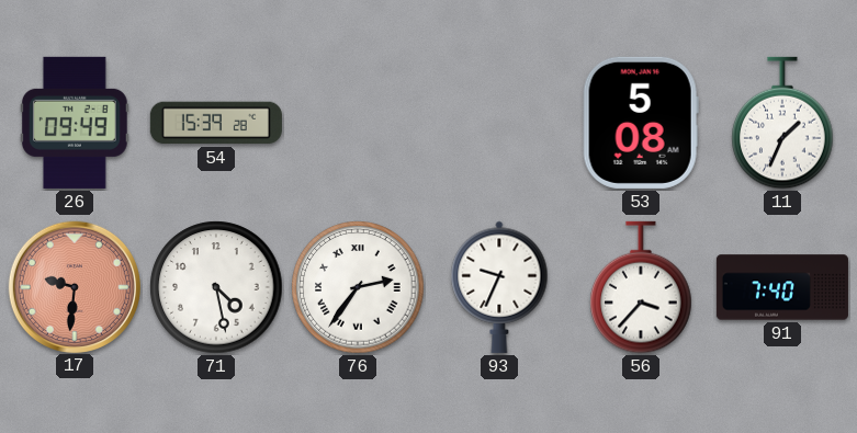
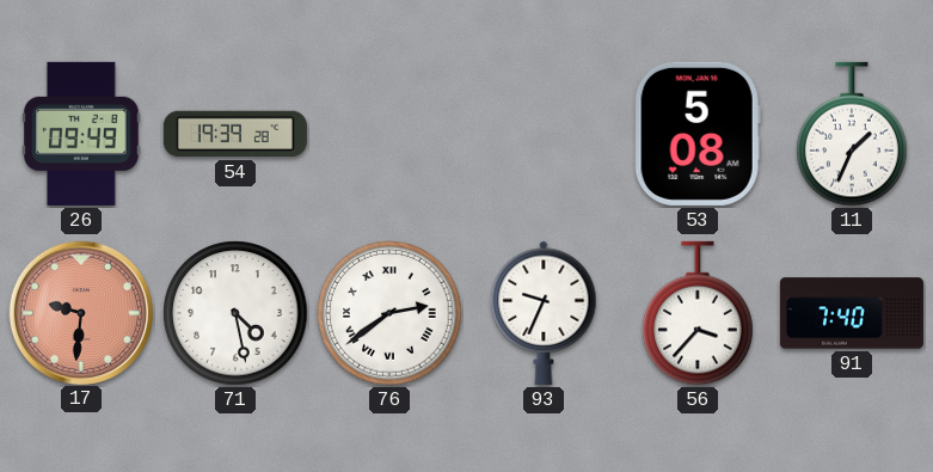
54: 15:39 -> 19:39
76: 2:36 -> 2:39
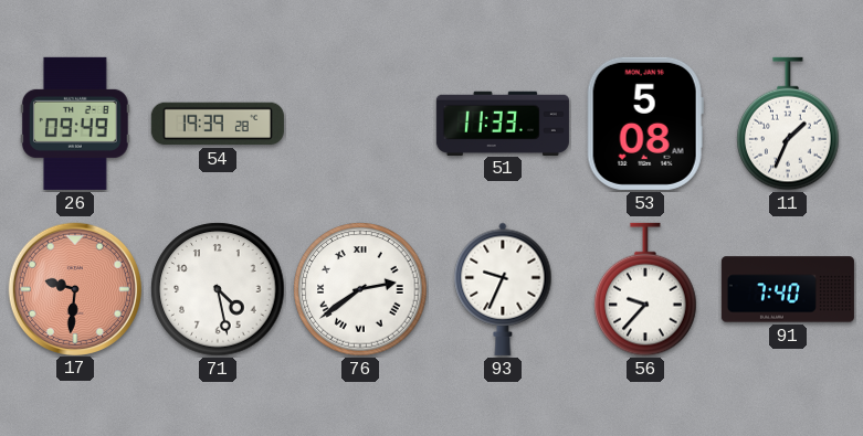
51: none -> 11:33
56: 3:37 -> 9:37
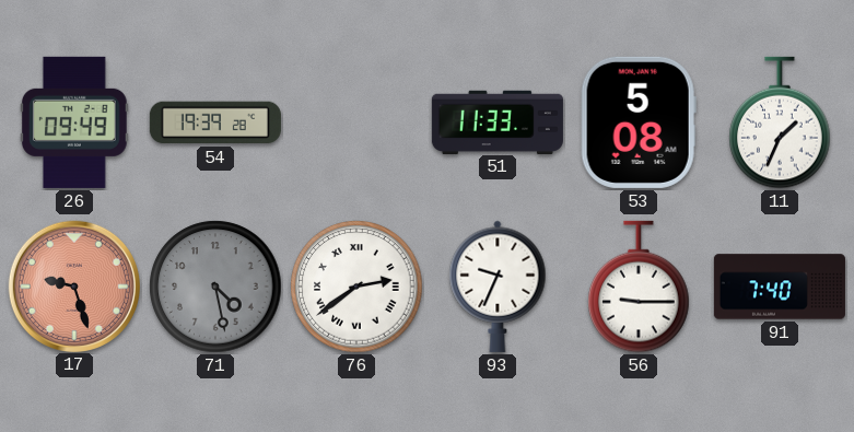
17: 9:31 -> 9:27
71 dial: white -> grey
56: 9:37 -> 9:15
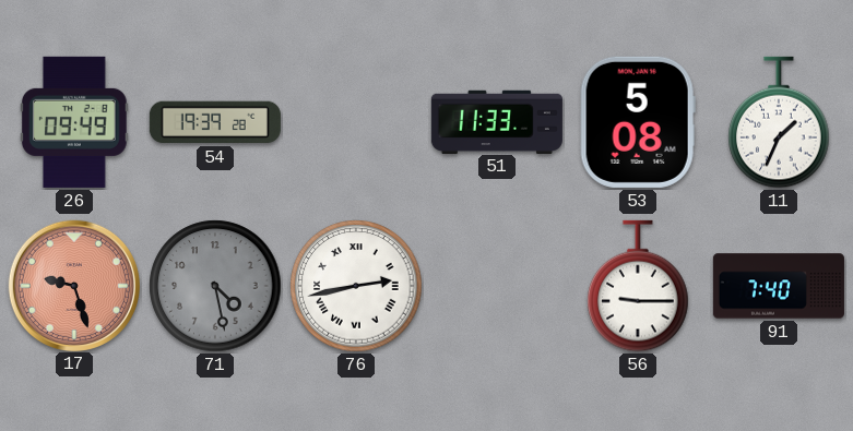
76: 2:39 -> 2:43
93: 9:34 -> none
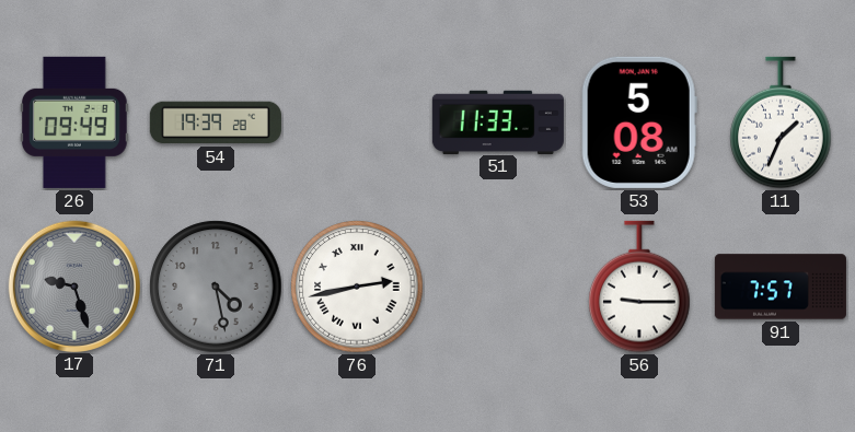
17 dial: salmon -> grey
91: 7:40 -> 7:57
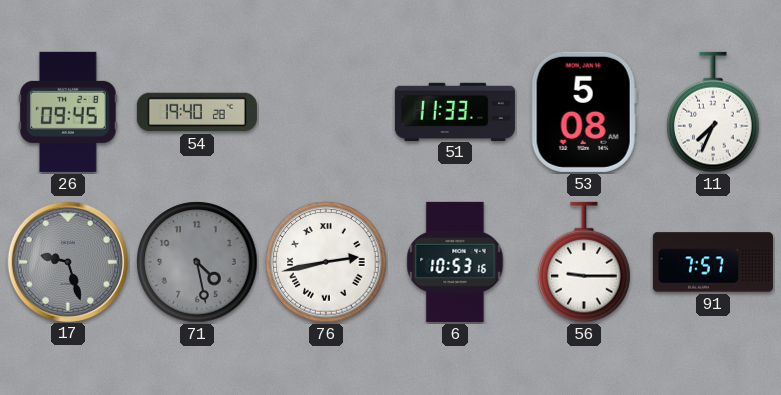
26: 09:49 -> 09:45
54: 19:39 -> 19:40
11: 1:34 -> 7:34
6: none -> 10:53
